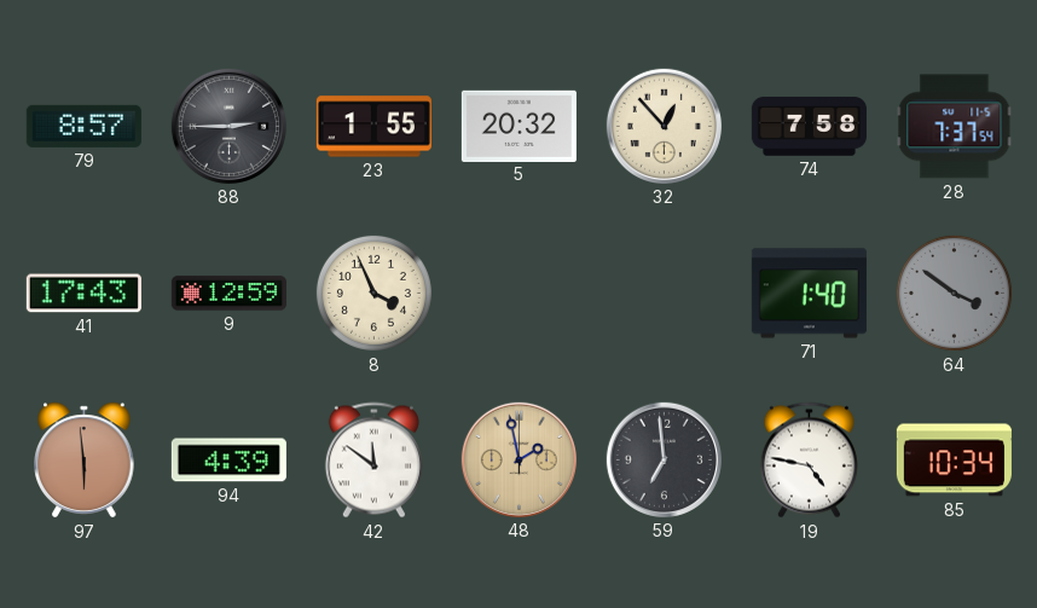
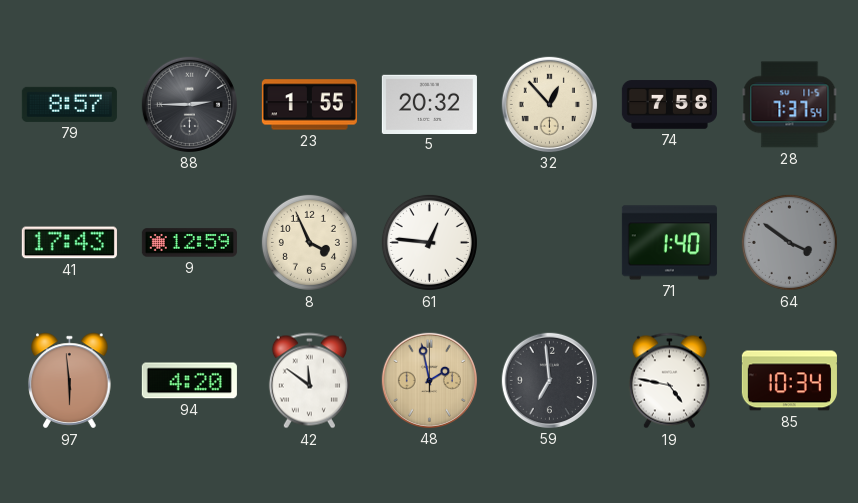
61: none -> 12:46
94: 4:39 -> 4:20
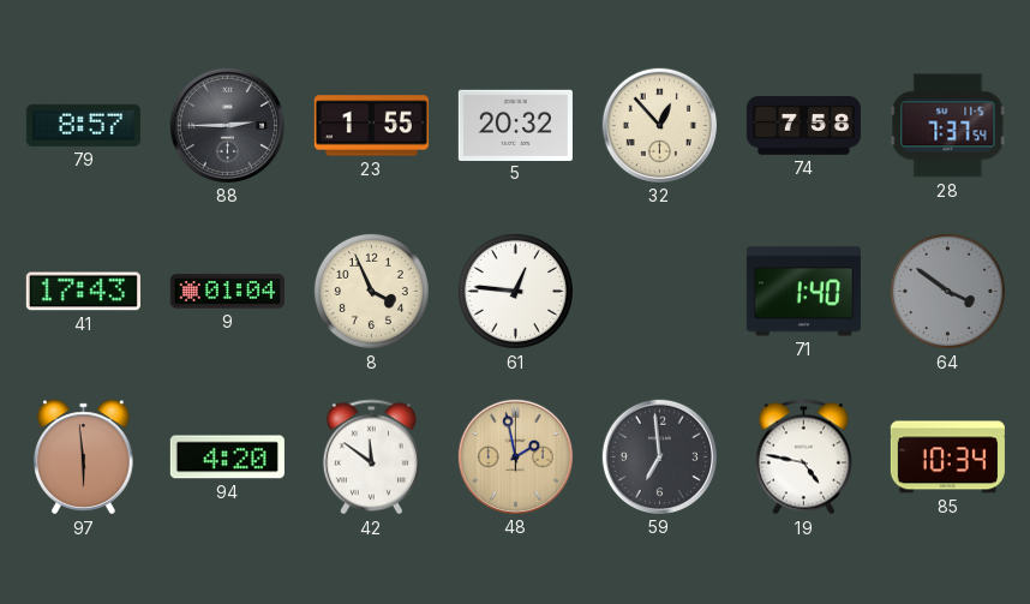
9: 12:59 -> 01:04
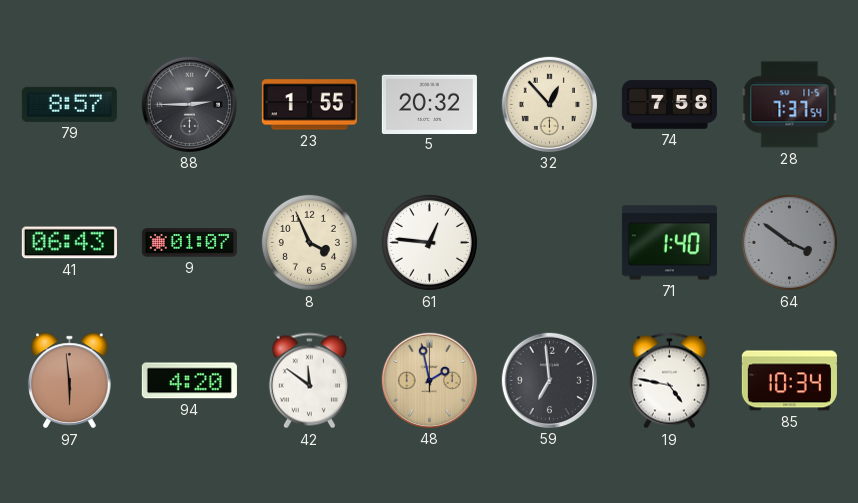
41: 17:43 -> 06:43
9: 01:04 -> 01:07
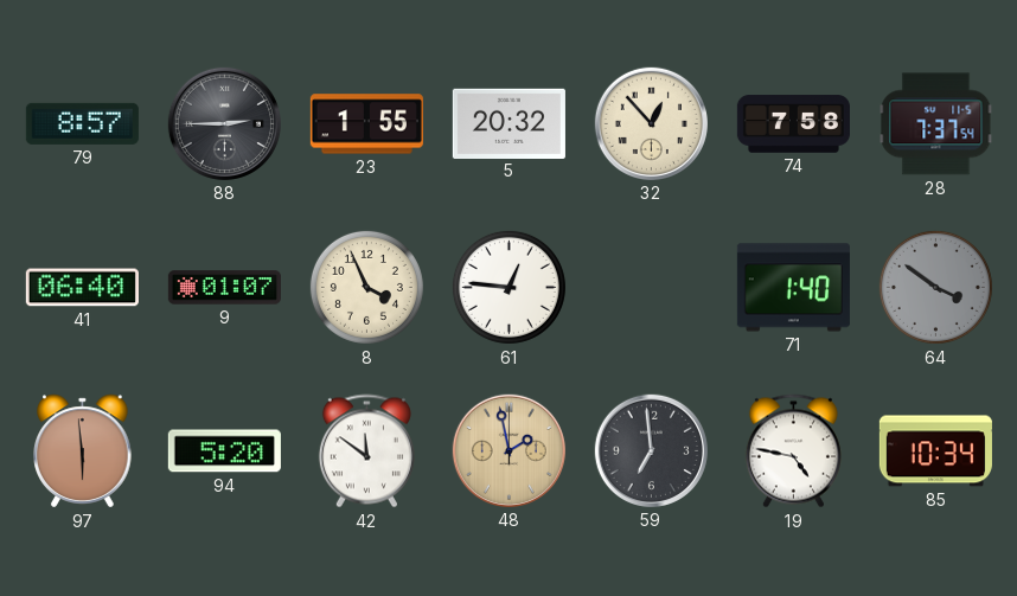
41: 06:43 -> 06:40
94: 4:20 -> 5:20
